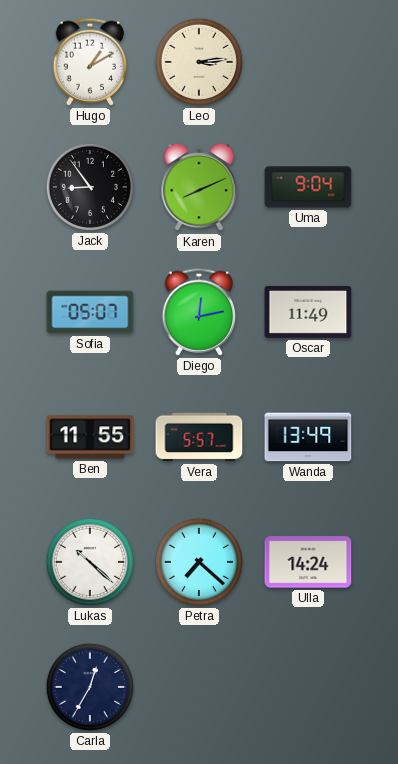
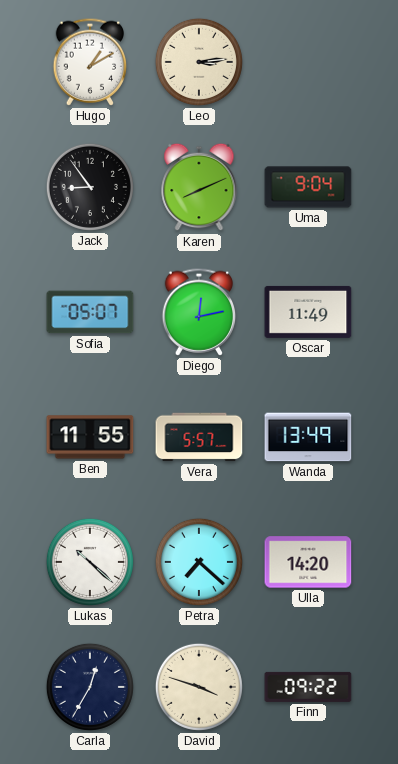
Ulla: 14:24 -> 14:20
David: none -> 3:48
Finn: none -> 09:22
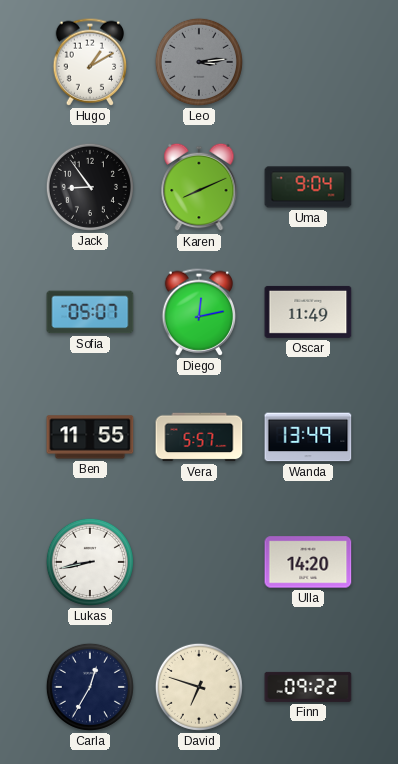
Leo dial: cream -> grey
Lukas: 10:22 -> 8:43
Petra: 7:22 -> none
David: 3:48 -> 6:48
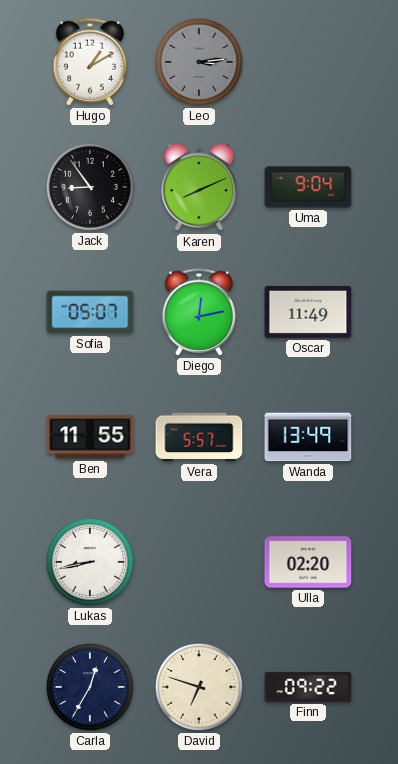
Ulla: 14:20 -> 02:20
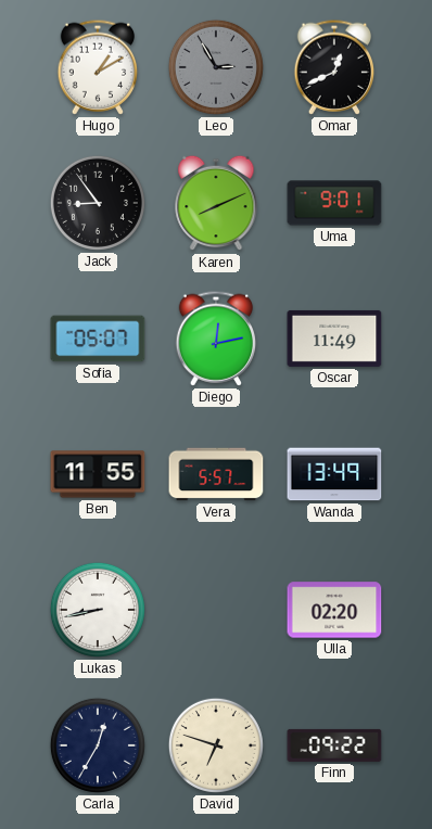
Leo: 3:14 -> 2:55
Omar: none -> 12:41
Uma: 9:04 -> 9:01
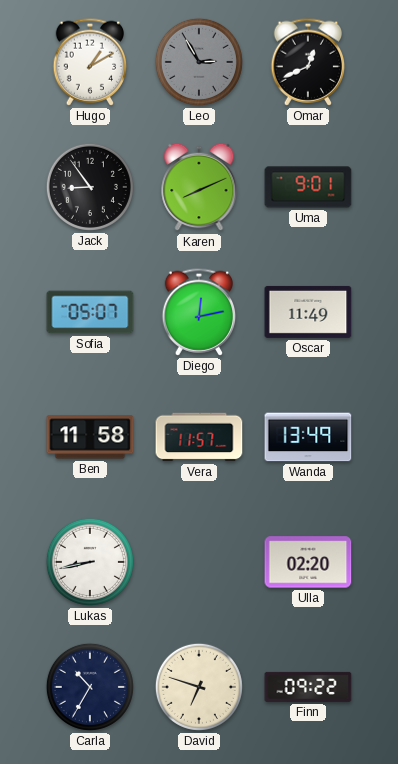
Ben: 11:55 -> 11:58
Vera: 5:57 -> 11:57
Carla: 12:35 -> 10:35
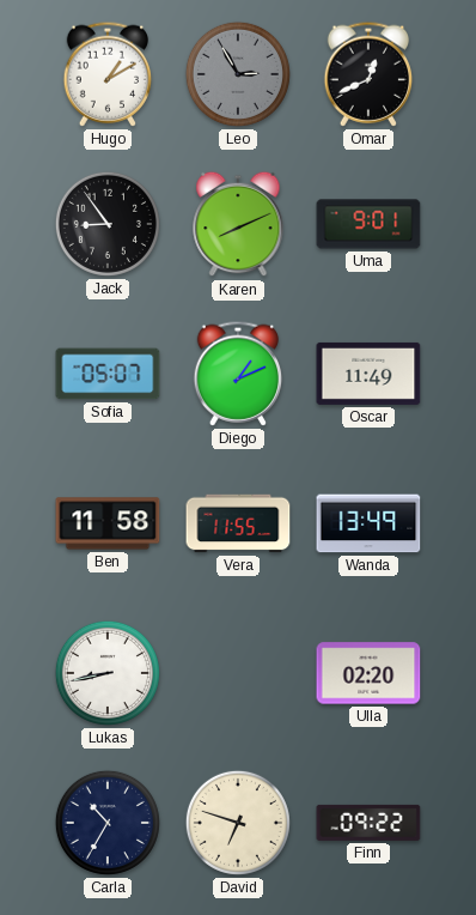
Diego: 12:13 -> 1:11
Vera: 11:57 -> 11:55
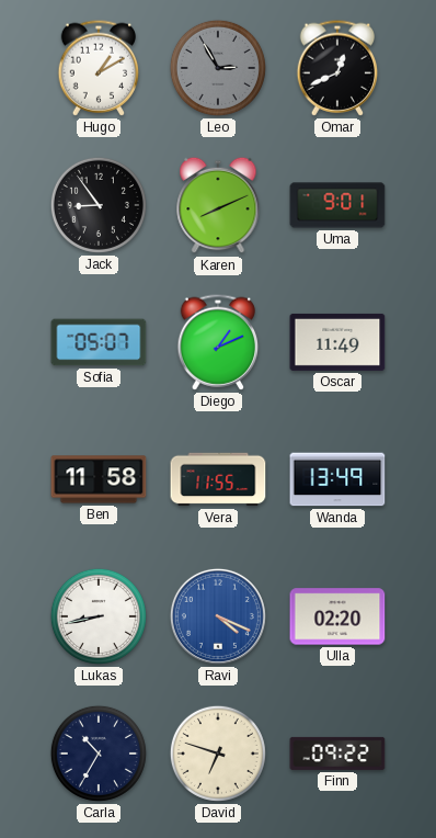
Ravi: none -> 4:19
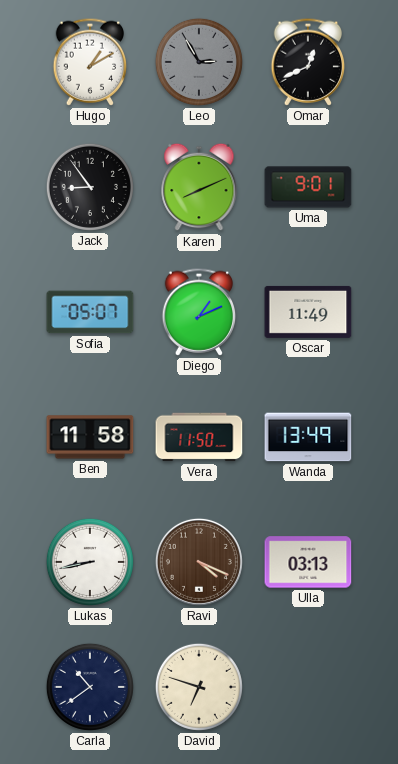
Vera: 11:55 -> 11:50
Ravi dial: blue -> brown
Ulla: 02:20 -> 03:13
Carla: 10:35 -> 10:39
Finn: 09:22 -> none
